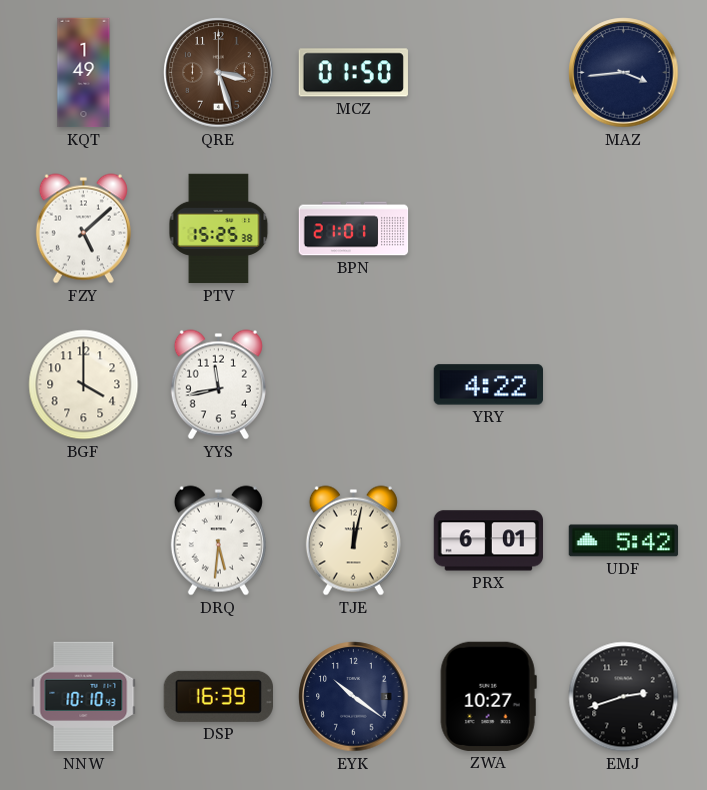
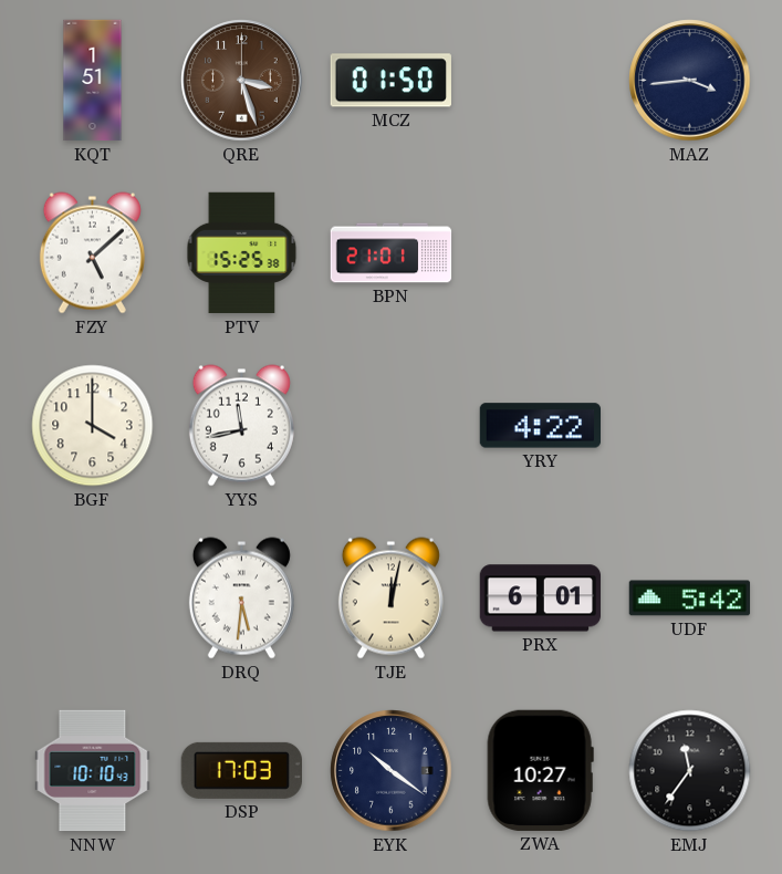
KQT: 1:49 -> 1:51
DSP: 16:39 -> 17:03
EMJ: 2:42 -> 11:36
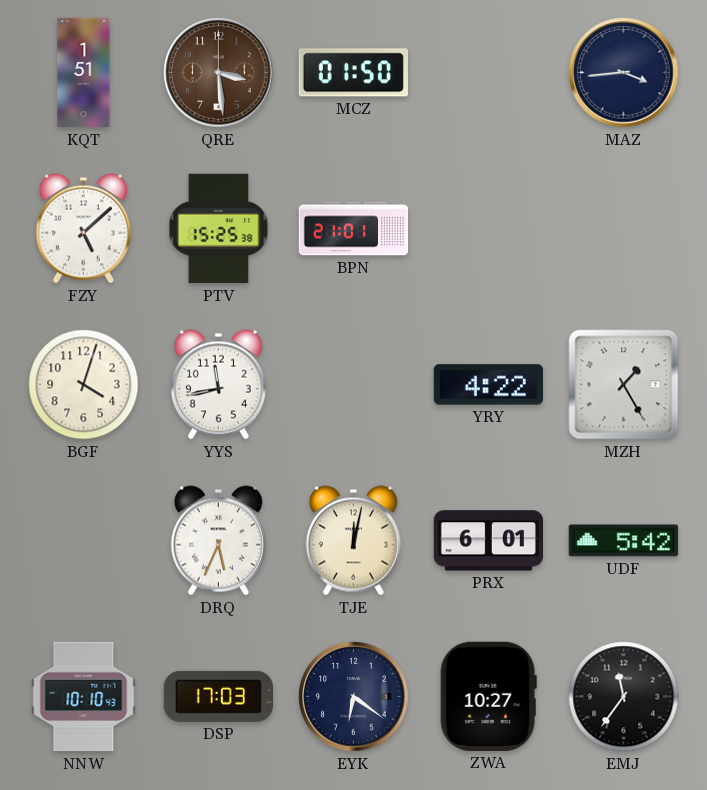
QRE: 3:27 -> 3:29
BGF: 4:00 -> 4:03
MZH: none -> 1:25
DRQ: 5:31 -> 5:34
EYK: 10:21 -> 6:21
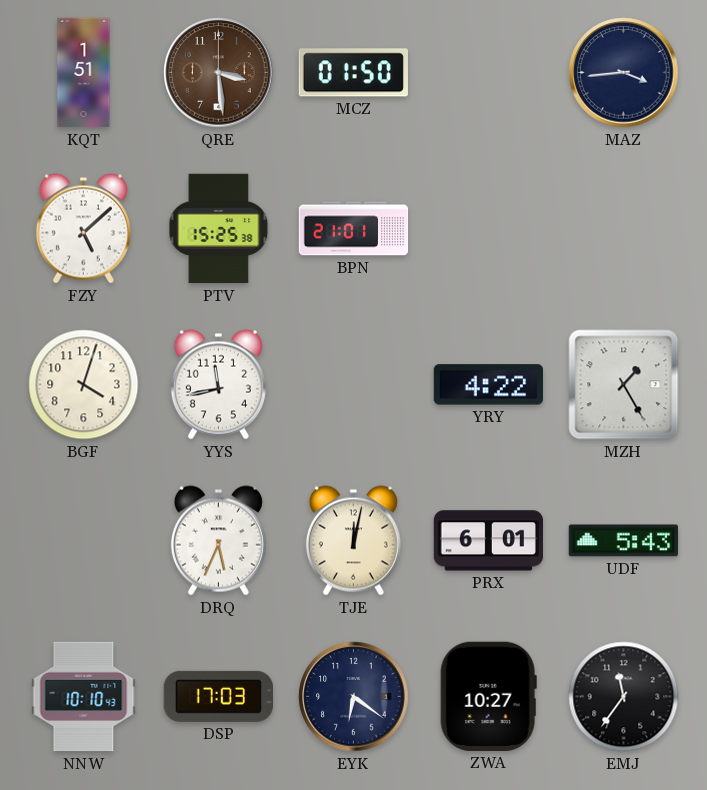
UDF: 5:42 -> 5:43
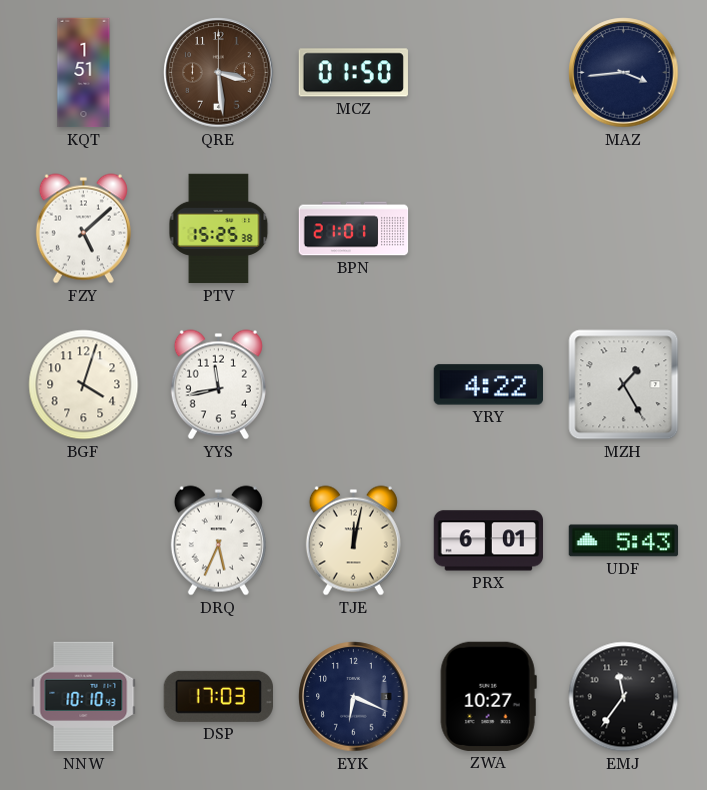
EYK: 6:21 -> 6:19
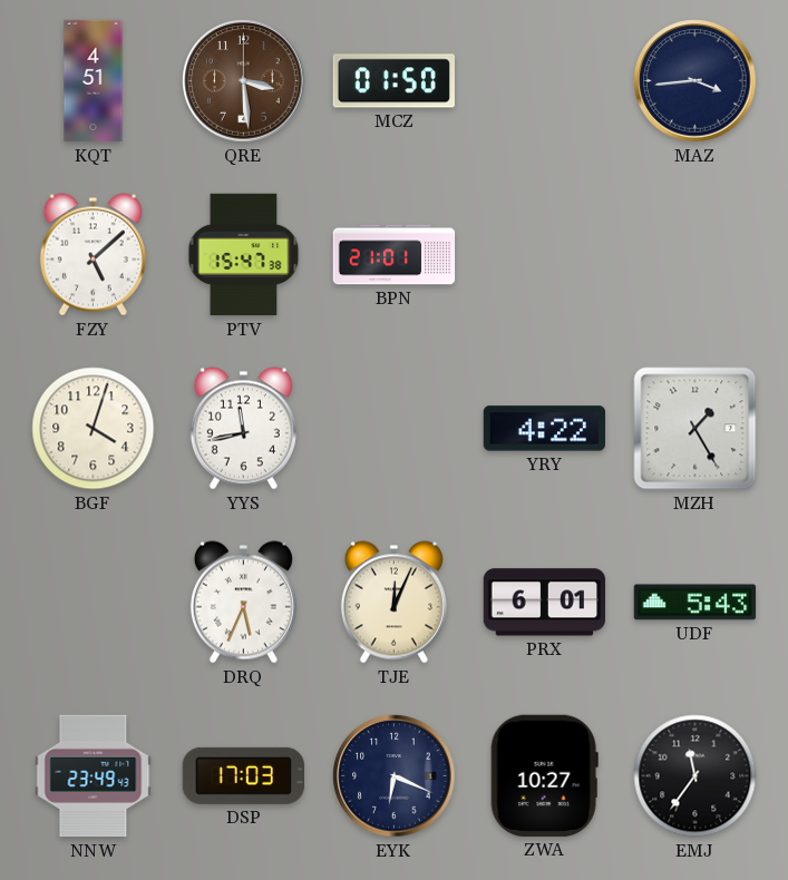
KQT: 1:51 -> 4:51
PTV: 15:25 -> 15:47
TJE: 12:02 -> 12:04
NNW: 10:10 -> 23:49
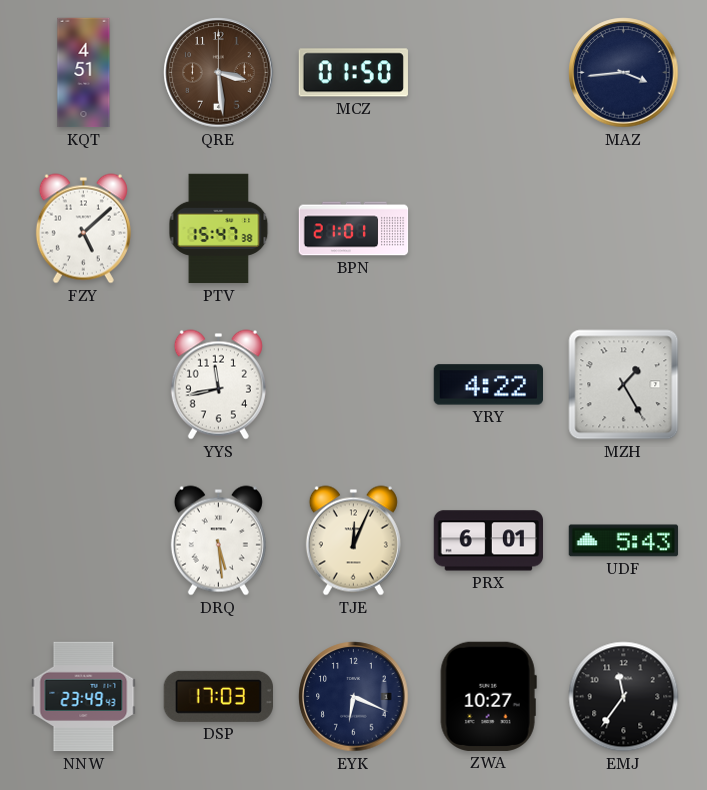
BGF: 4:03 -> none
DRQ: 5:34 -> 5:29
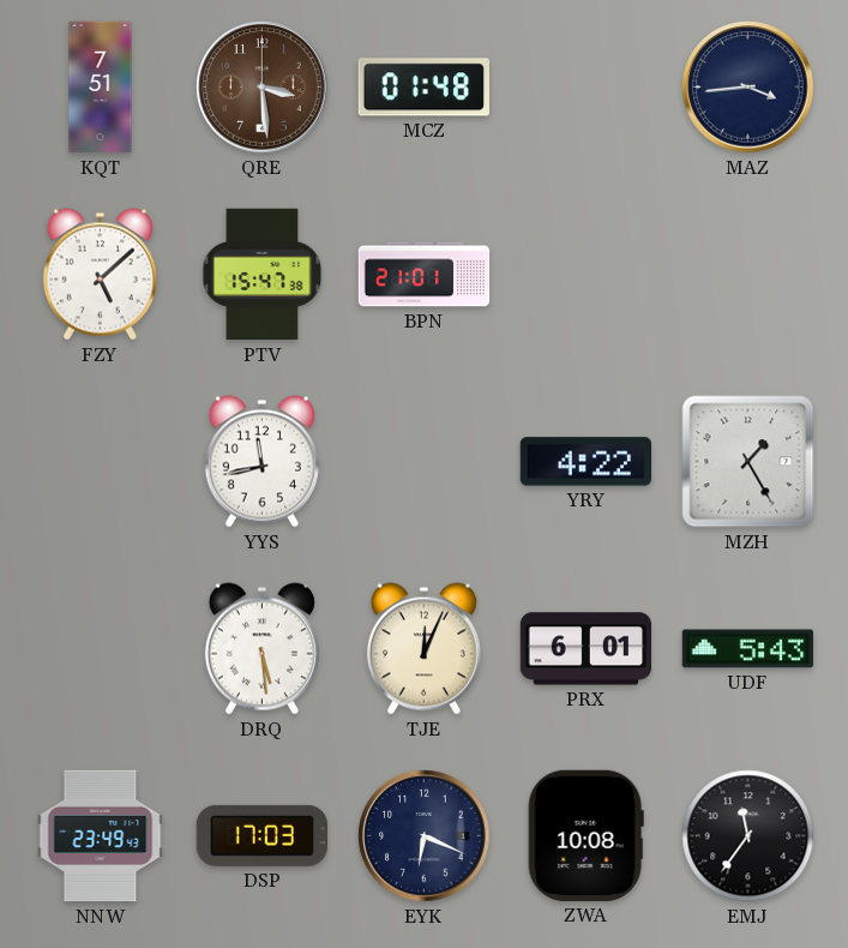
KQT: 4:51 -> 7:51
MCZ: 01:50 -> 01:48
ZWA: 10:27 -> 10:08
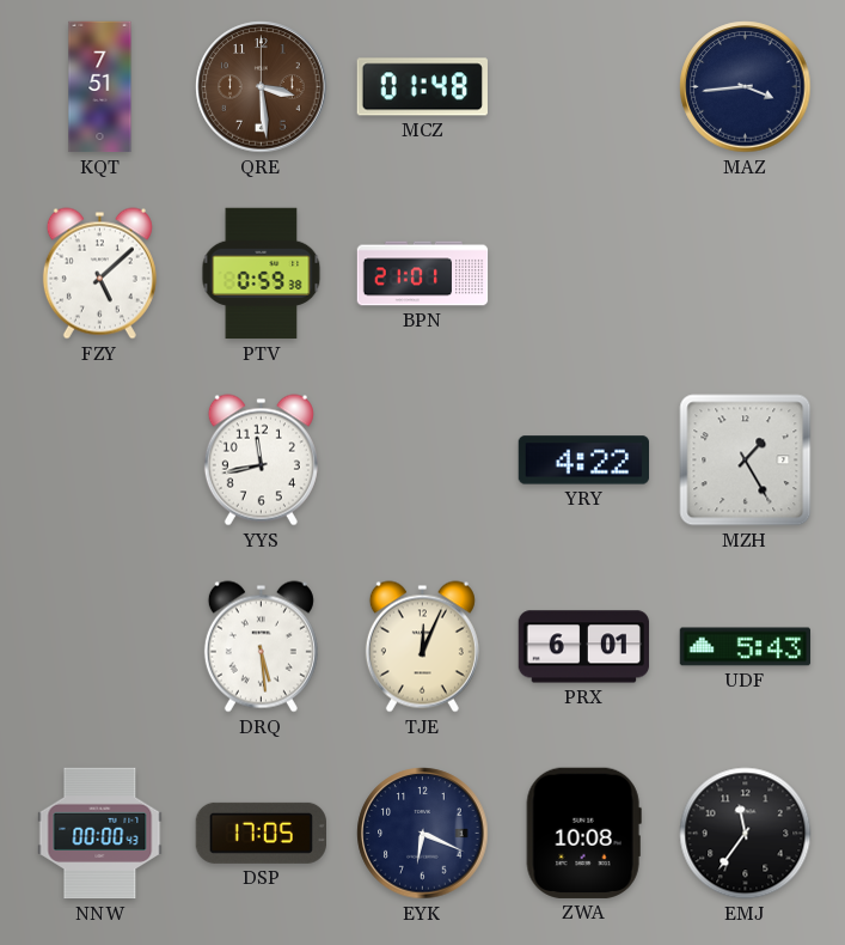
PTV: 15:47 -> 0:59
NNW: 23:49 -> 00:00
DSP: 17:03 -> 17:05
